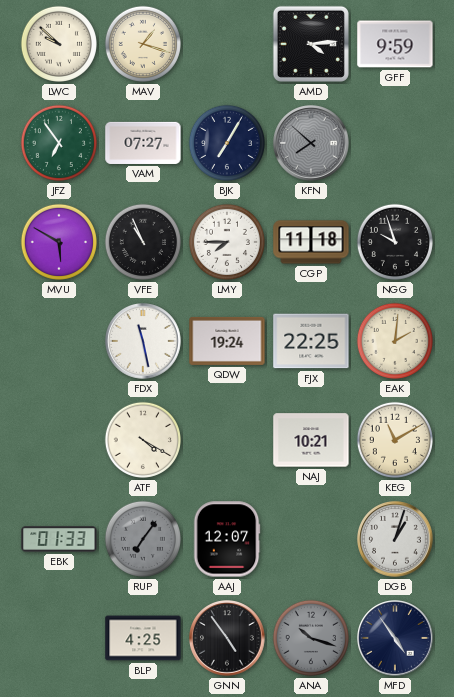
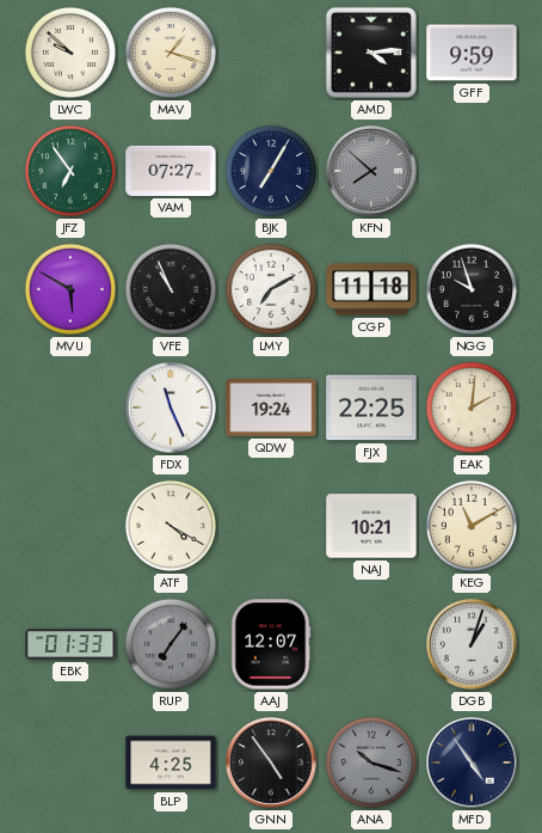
LMY: 7:45 -> 7:10
FDX: 11:28 -> 11:26
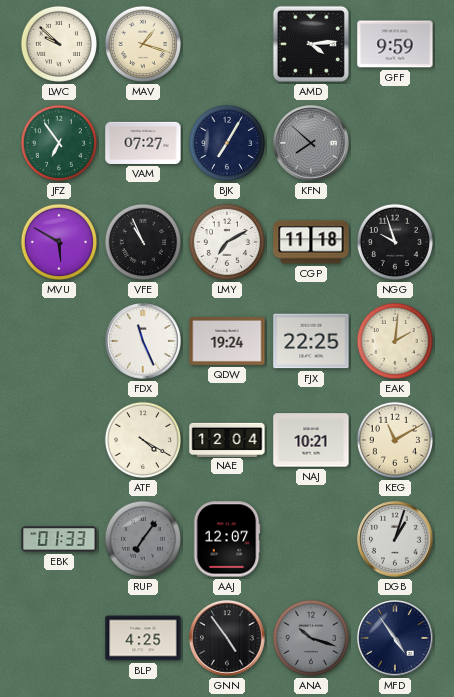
NAE: none -> 12:04
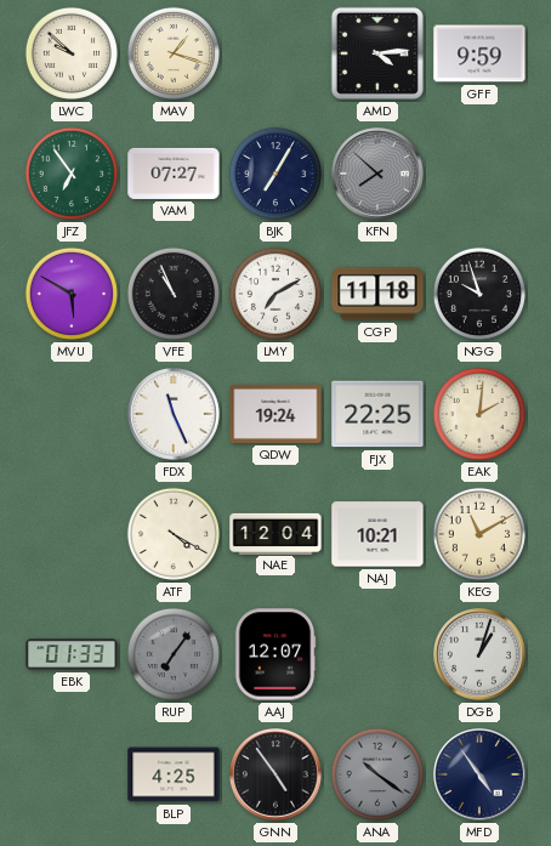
ANA: 10:18 -> 10:21
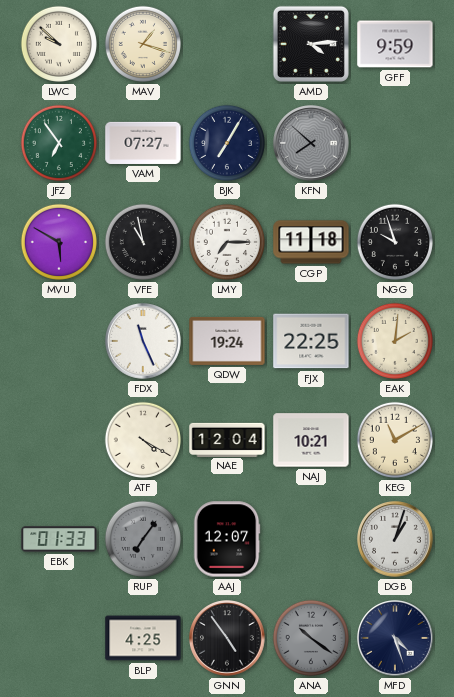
VFE: 10:56 -> 10:58
LMY: 7:10 -> 7:15
MFD: 4:54 -> 4:27
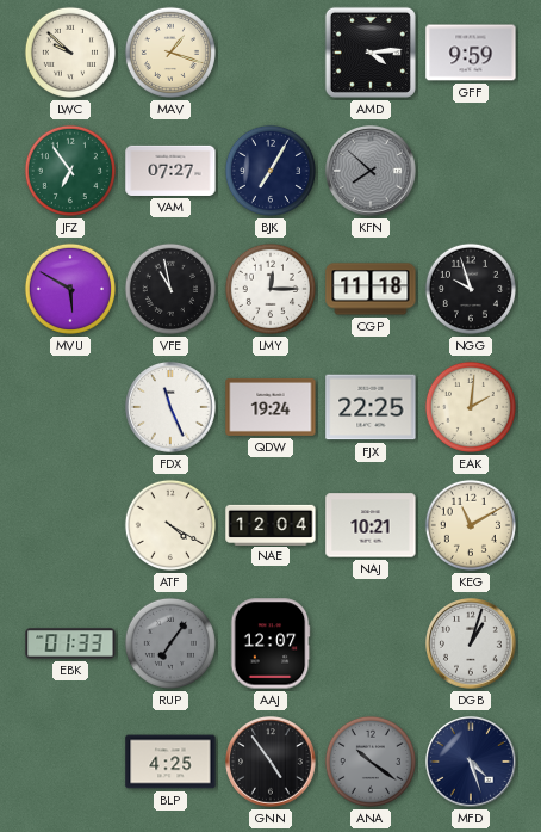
LMY: 7:15 -> 12:15
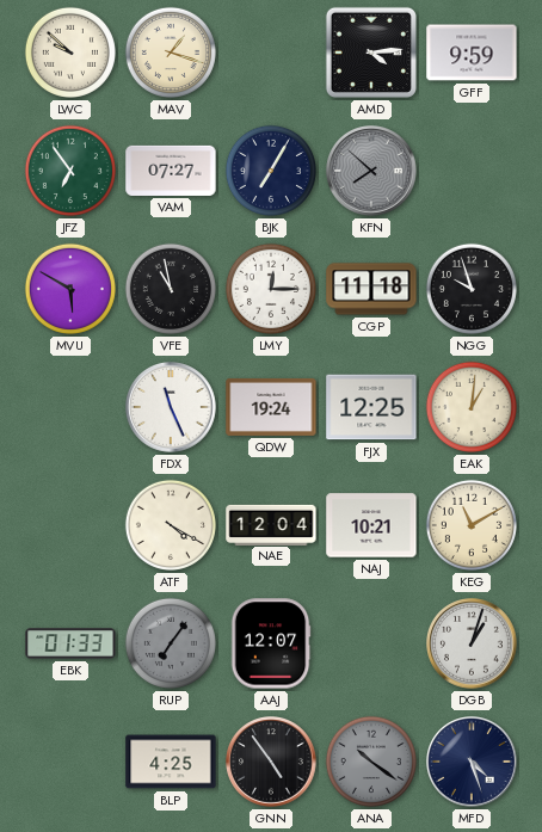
FJX: 22:25 -> 12:25
EAK: 2:01 -> 1:01
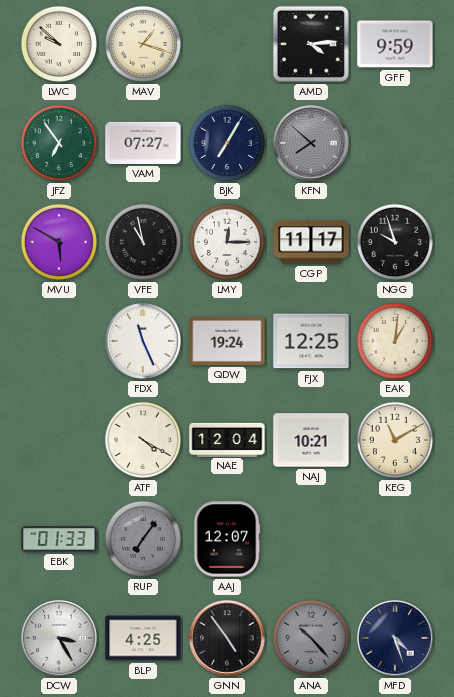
CGP: 11:18 -> 11:17
DGB: 1:03 -> none
DCW: none -> 3:25
ANA: 10:21 -> 10:23
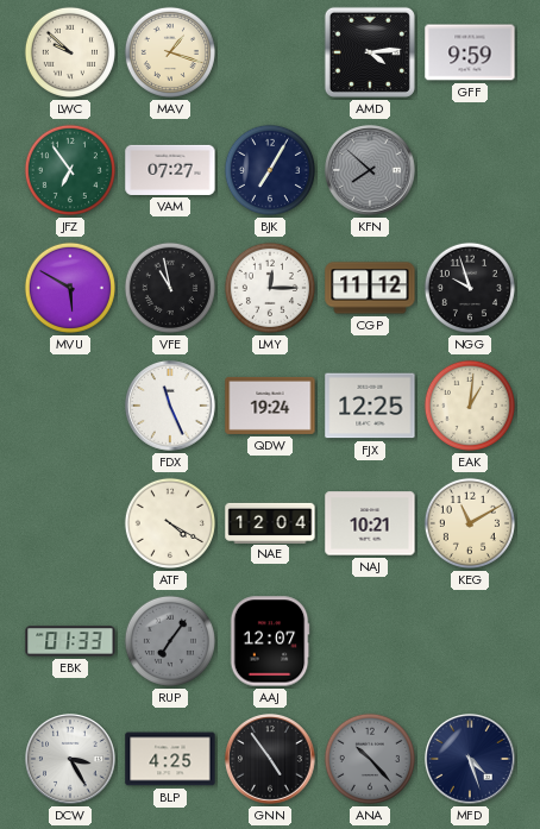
CGP: 11:17 -> 11:12
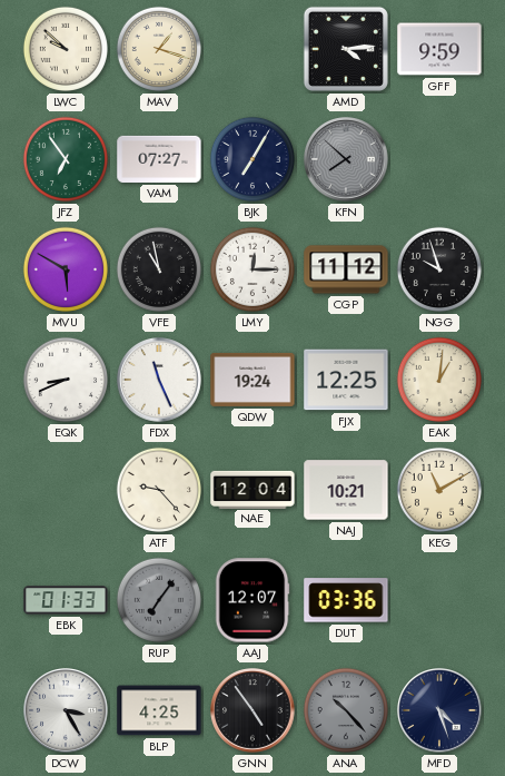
EQK: none -> 8:41
ATF: 4:20 -> 9:23
DUT: none -> 03:36
